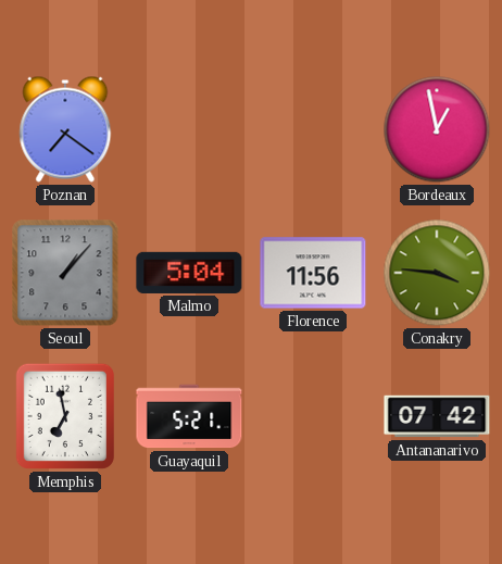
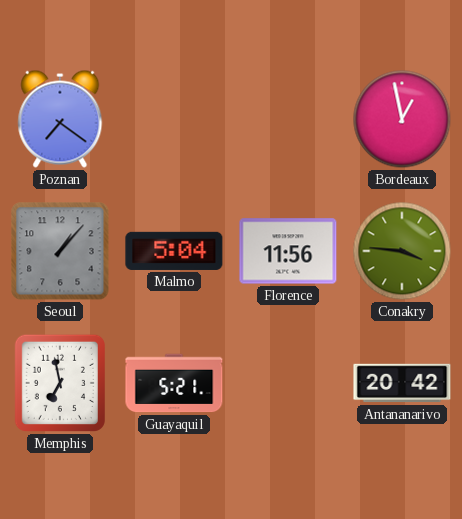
Antananarivo: 07:42 -> 20:42
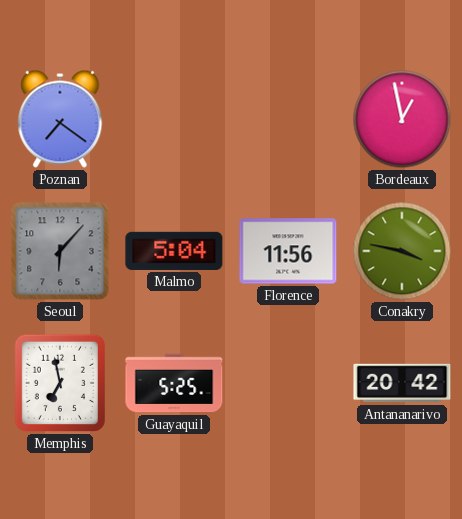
Seoul: 1:07 -> 6:07
Conakry: 3:46 -> 3:47
Guayaquil: 5:21 -> 5:25
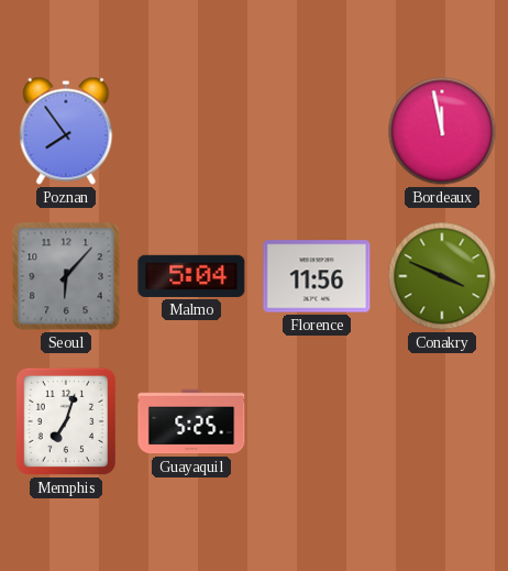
Poznan: 7:21 -> 7:54
Bordeaux: 12:58 -> 11:58
Conakry: 3:47 -> 3:49
Memphis: 6:58 -> 7:03
Antananarivo: 20:42 -> none
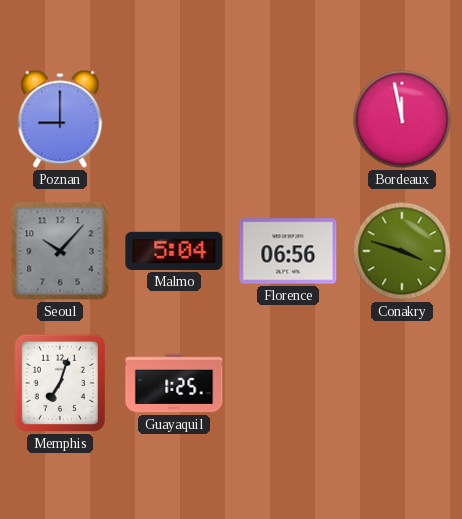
Poznan: 7:54 -> 9:00
Seoul: 6:07 -> 10:07
Florence: 11:56 -> 06:56
Conakry: 3:49 -> 3:48
Guayaquil: 5:25 -> 1:25
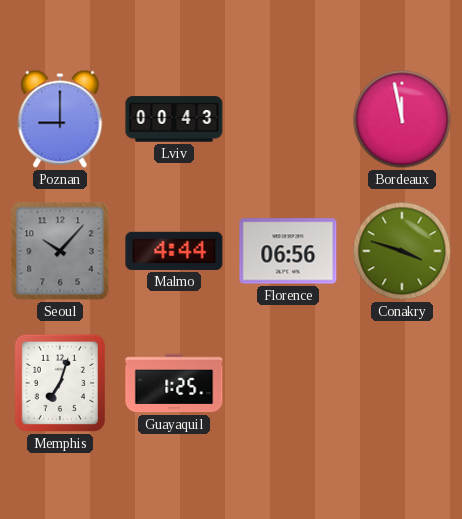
Lviv: none -> 00:43
Malmo: 5:04 -> 4:44
